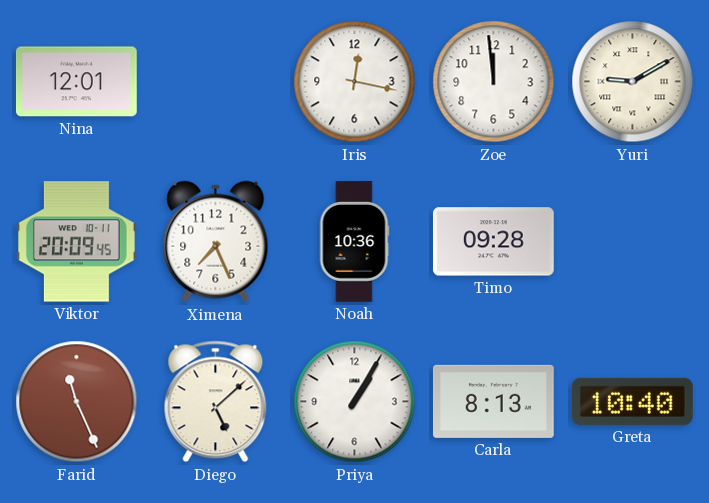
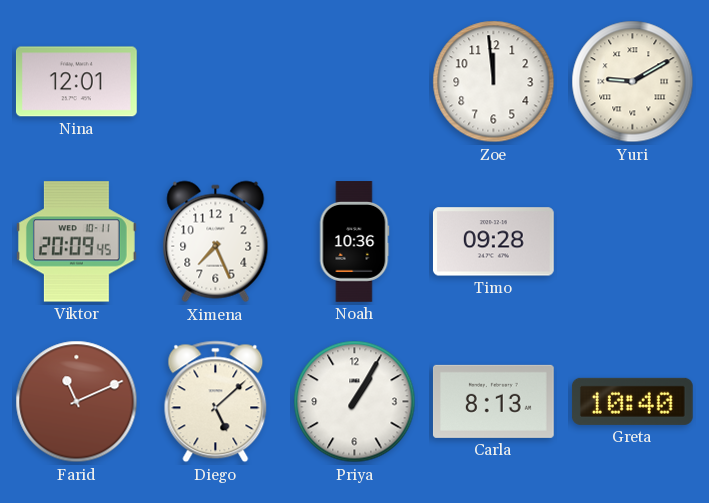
Iris: 12:17 -> none
Farid: 11:26 -> 11:11
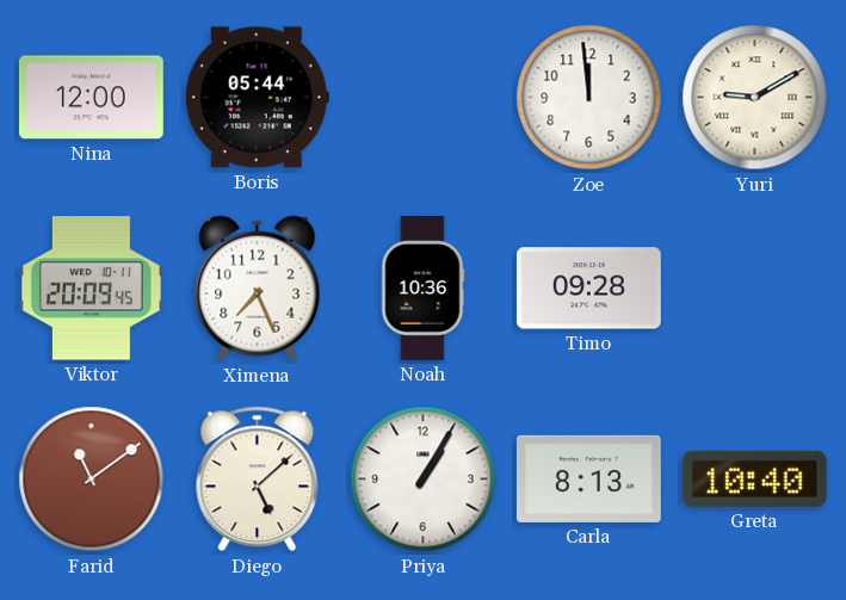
Nina: 12:01 -> 12:00
Boris: none -> 05:44
Farid: 11:11 -> 11:09
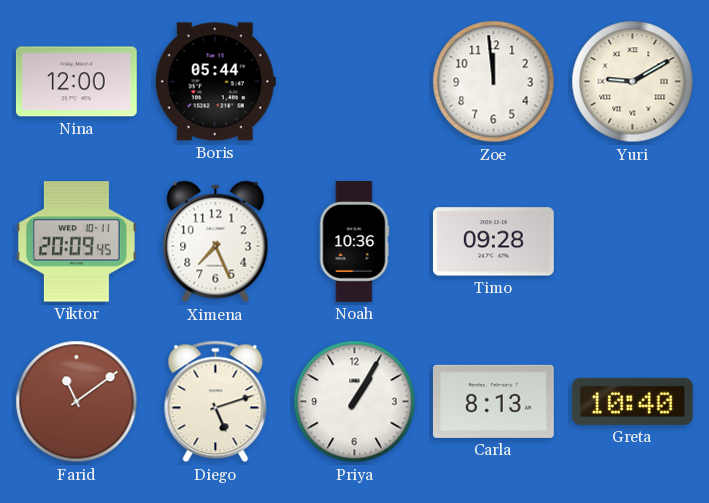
Diego: 5:08 -> 5:12
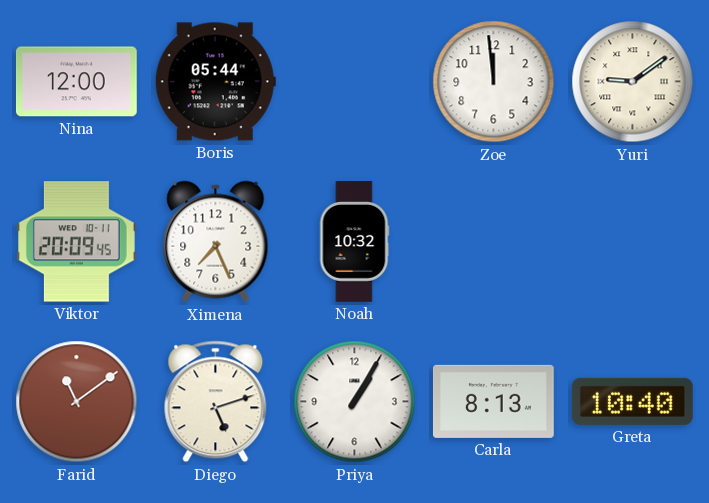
Yuri: 9:10 -> 9:09
Noah: 10:36 -> 10:32
Timo: 09:28 -> none
